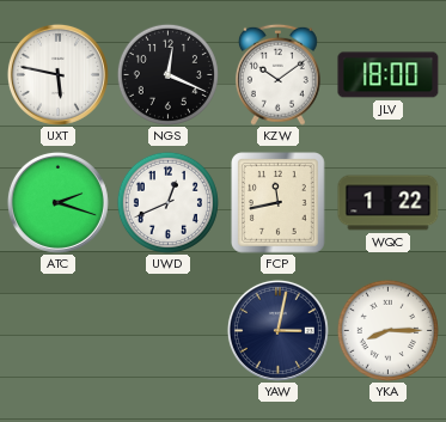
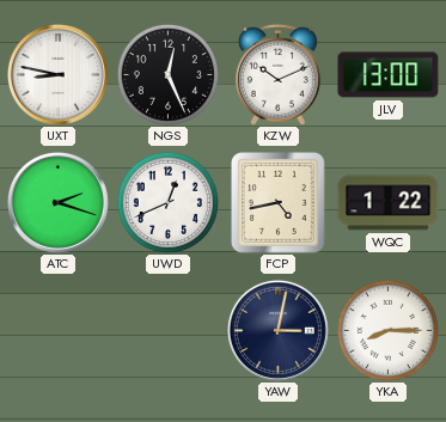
UXT: 5:47 -> 8:47
NGS: 12:19 -> 12:26
KZW: 10:09 -> 10:11
JLV: 18:00 -> 13:00
FCP: 11:43 -> 4:43
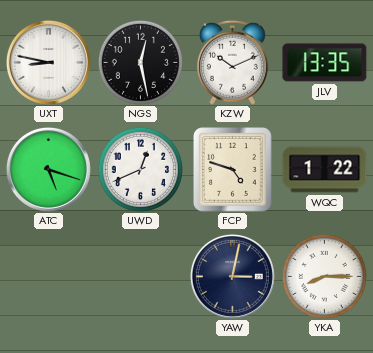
NGS: 12:26 -> 12:28
JLV: 13:00 -> 13:35
ATC: 2:18 -> 5:18
FCP: 4:43 -> 4:48
